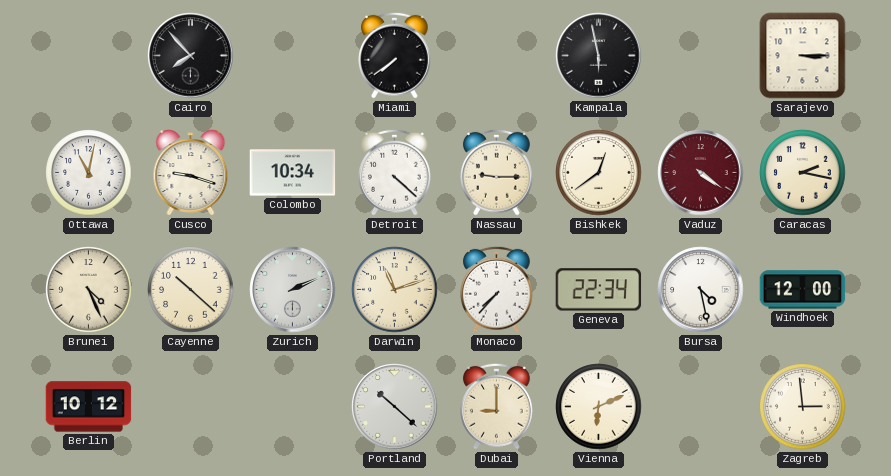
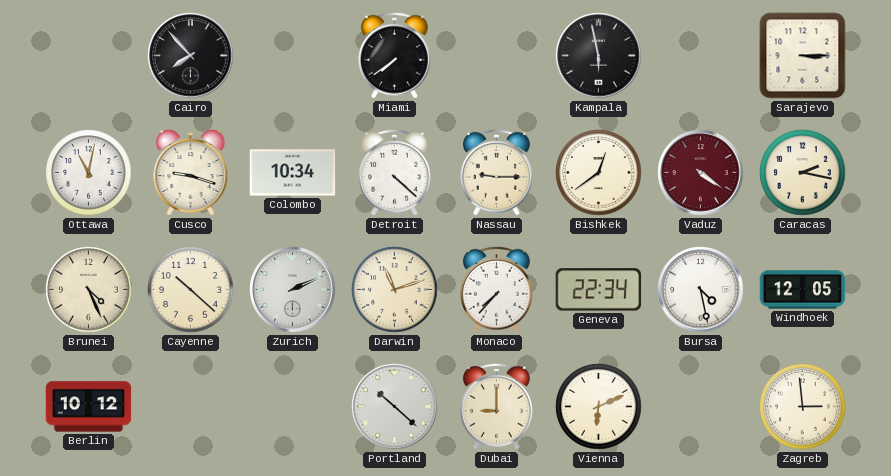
Windhoek: 12:00 -> 12:05
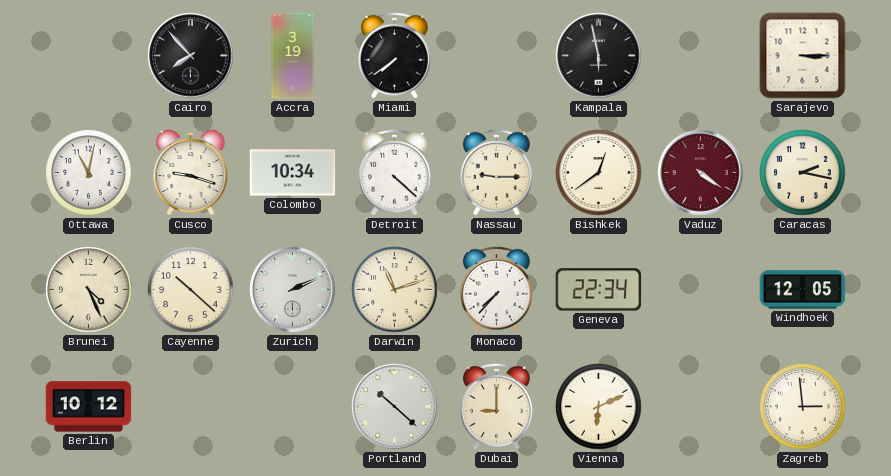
Accra: none -> 3:19
Bursa: 4:28 -> none
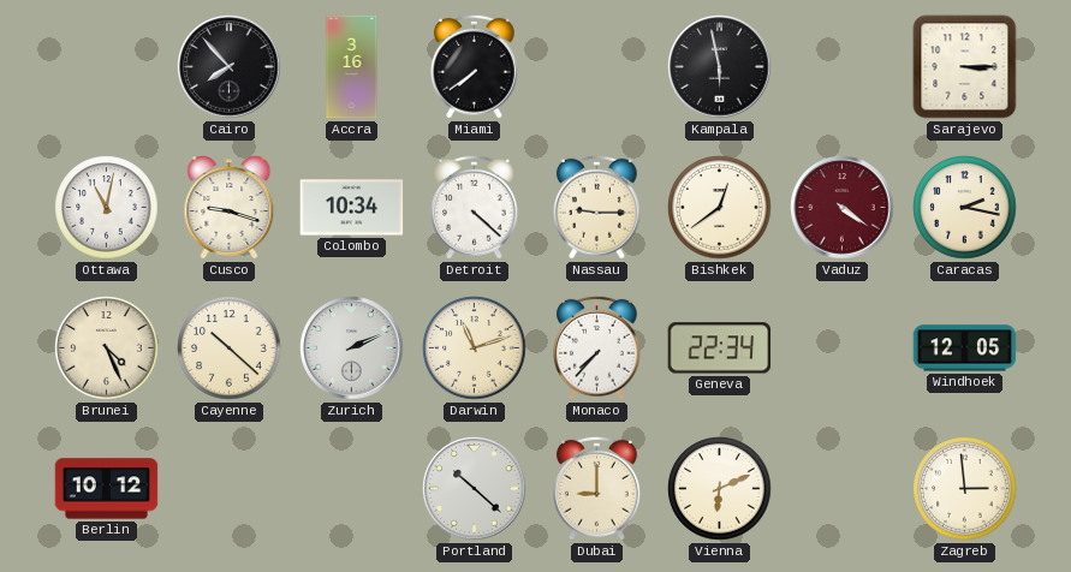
Accra: 3:19 -> 3:16
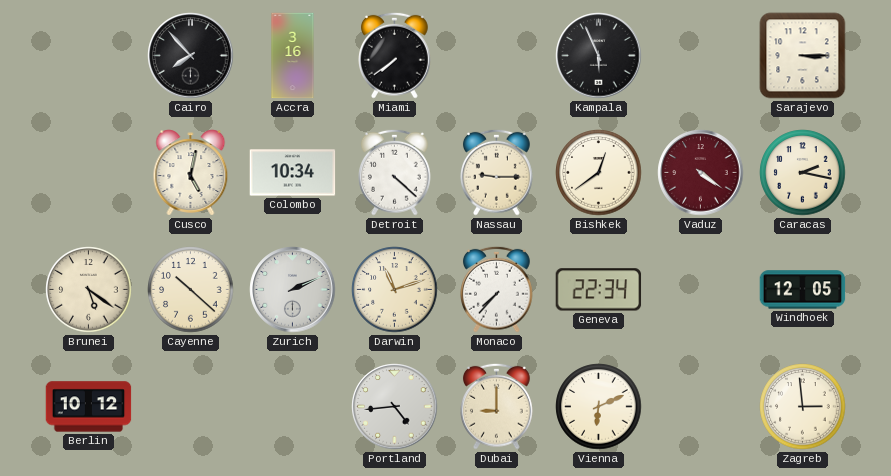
Kampala: 5:58 -> 5:56
Ottawa: 11:02 -> none
Cusco: 9:18 -> 5:02
Brunei: 4:26 -> 5:21
Portland: 10:22 -> 4:44
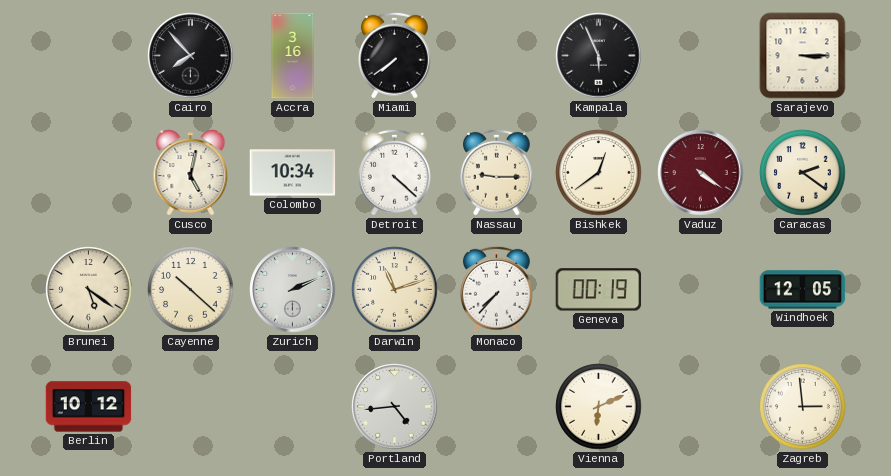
Caracas: 2:17 -> 2:21
Geneva: 22:34 -> 00:19
Dubai: 9:00 -> none
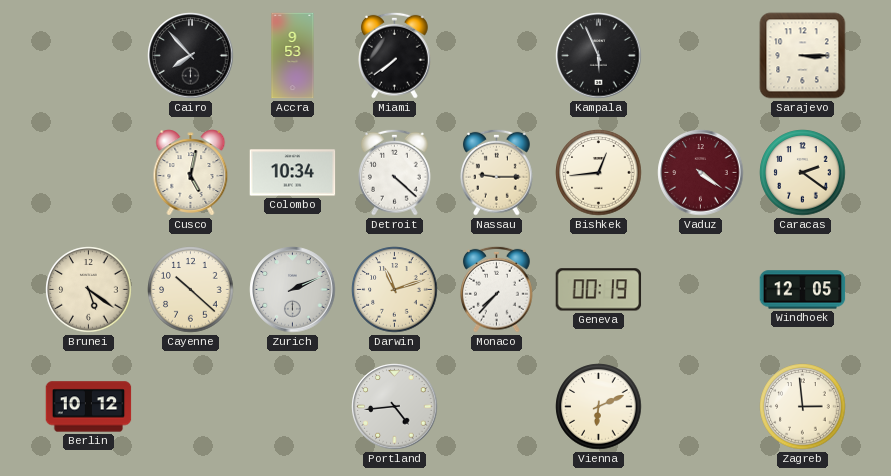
Accra: 3:16 -> 9:53
Bishkek: 12:39 -> 12:44
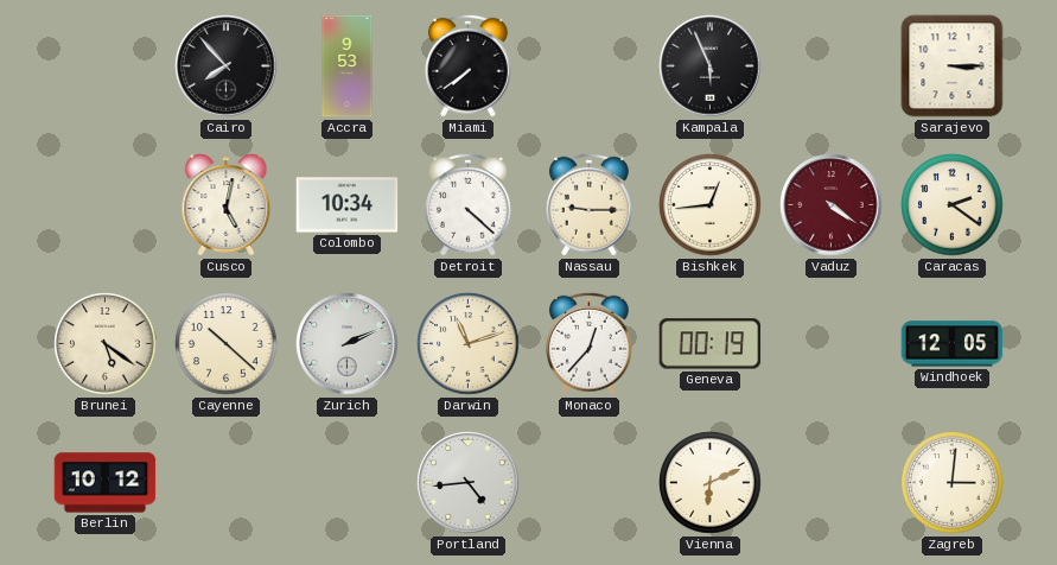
Monaco: 7:37 -> 12:37
Zagreb: 2:59 -> 3:01
